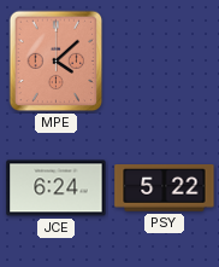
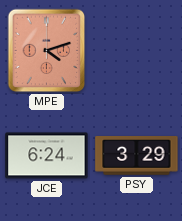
MPE: 4:08 -> 4:12
PSY: 5:22 -> 3:29
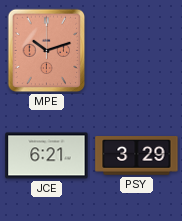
MPE: 4:12 -> 10:12
JCE: 6:24 -> 6:21
